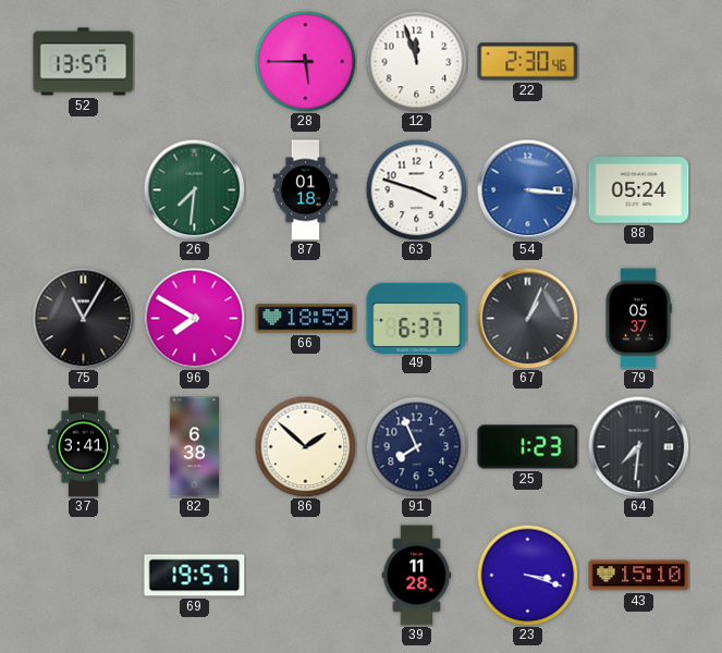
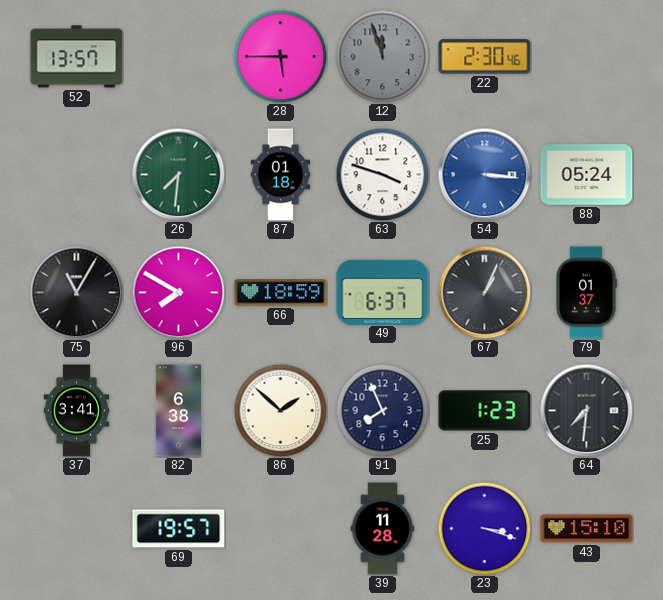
12 dial: white -> grey
79: 05:37 -> 01:37
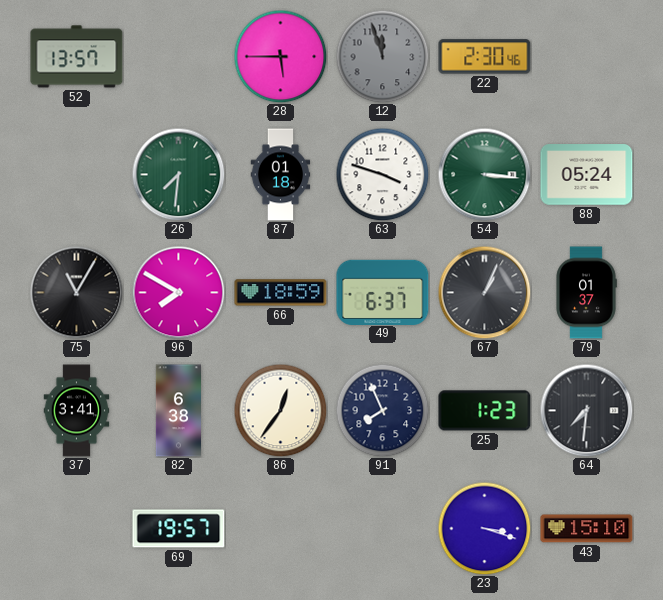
54 dial: blue -> green
86: 1:52 -> 12:36
39: 11:28 -> none
